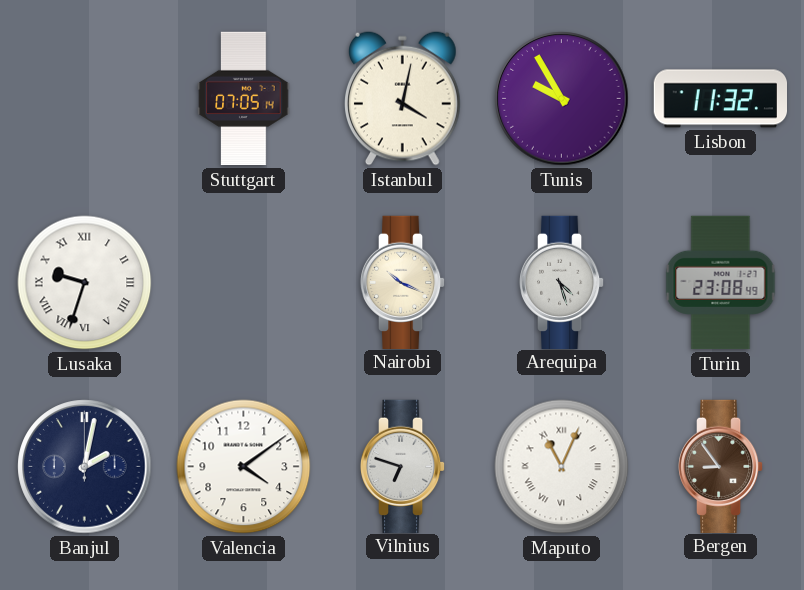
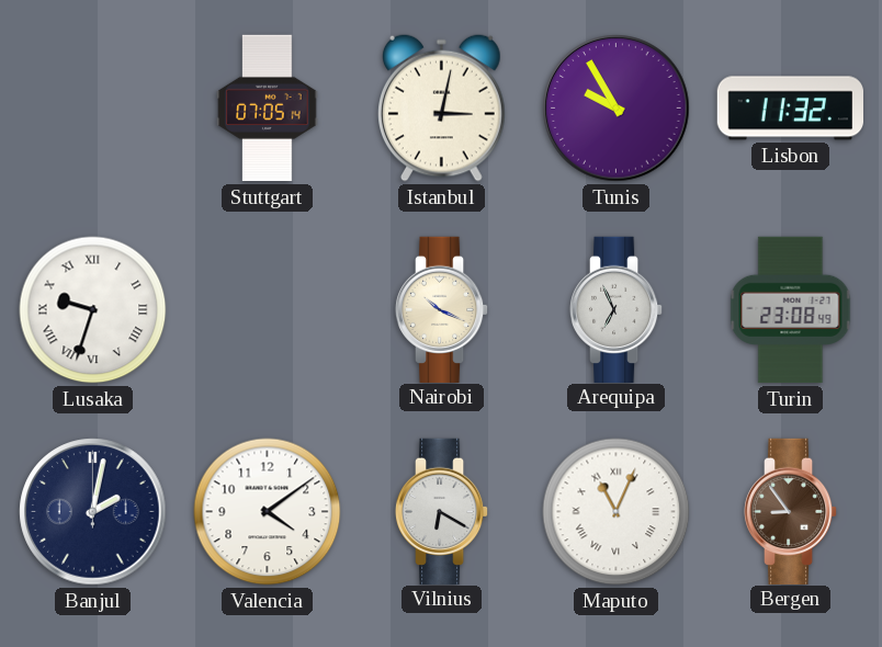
Istanbul: 4:02 -> 3:02
Arequipa: 4:27 -> 6:56
Vilnius: 6:48 -> 6:20
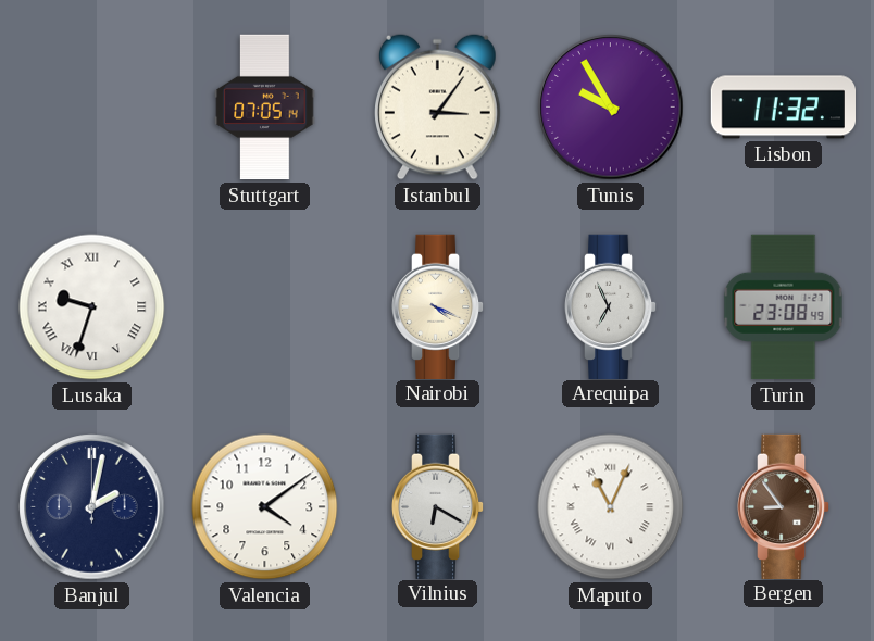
Istanbul: 3:02 -> 3:06
Nairobi: 10:19 -> 4:19
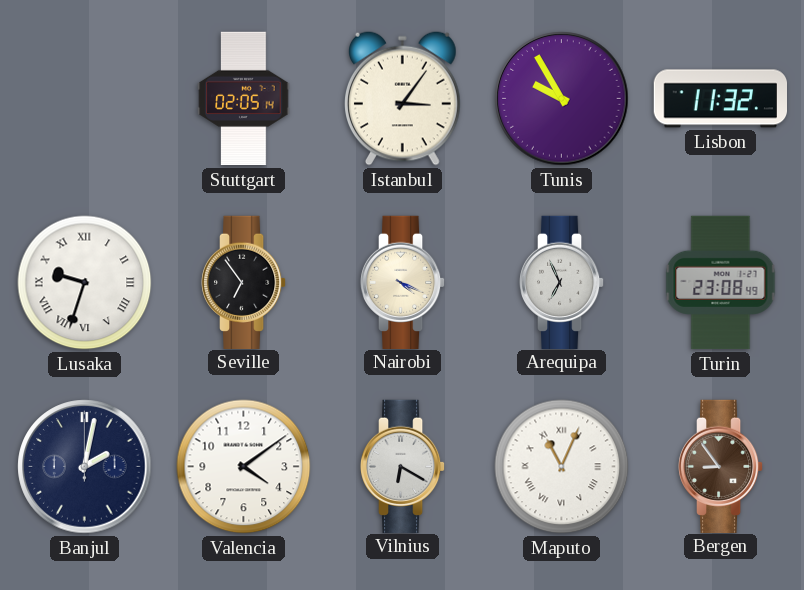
Stuttgart: 07:05 -> 02:05
Seville: none -> 6:54
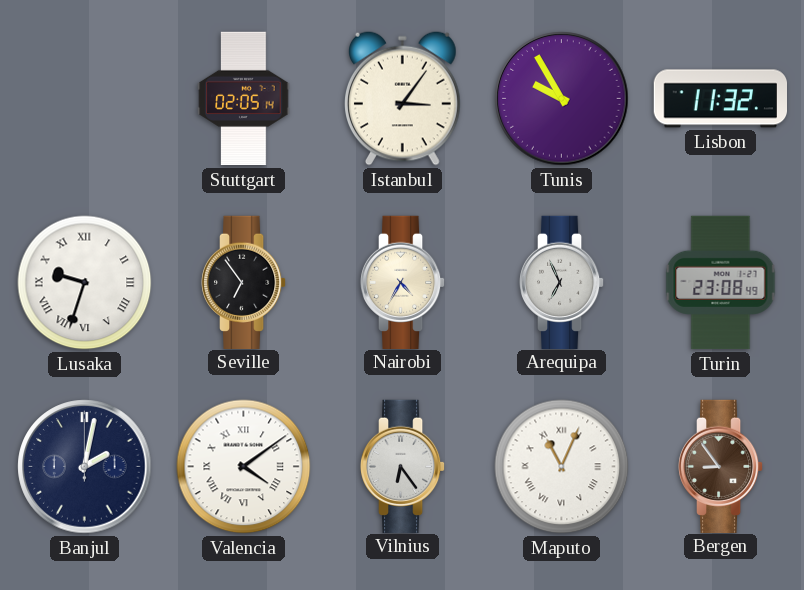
Nairobi: 4:19 -> 4:35
Valencia numerals: Arabic -> Roman
Vilnius: 6:20 -> 6:24
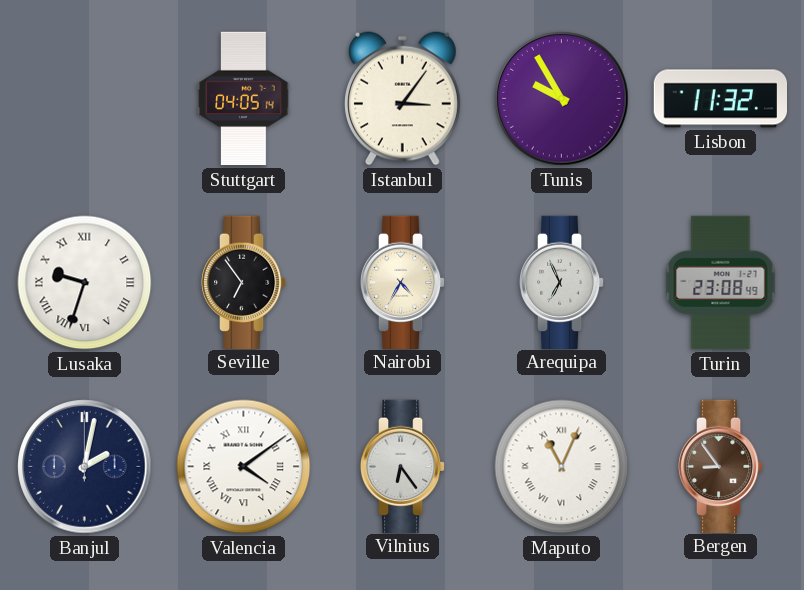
Stuttgart: 02:05 -> 04:05
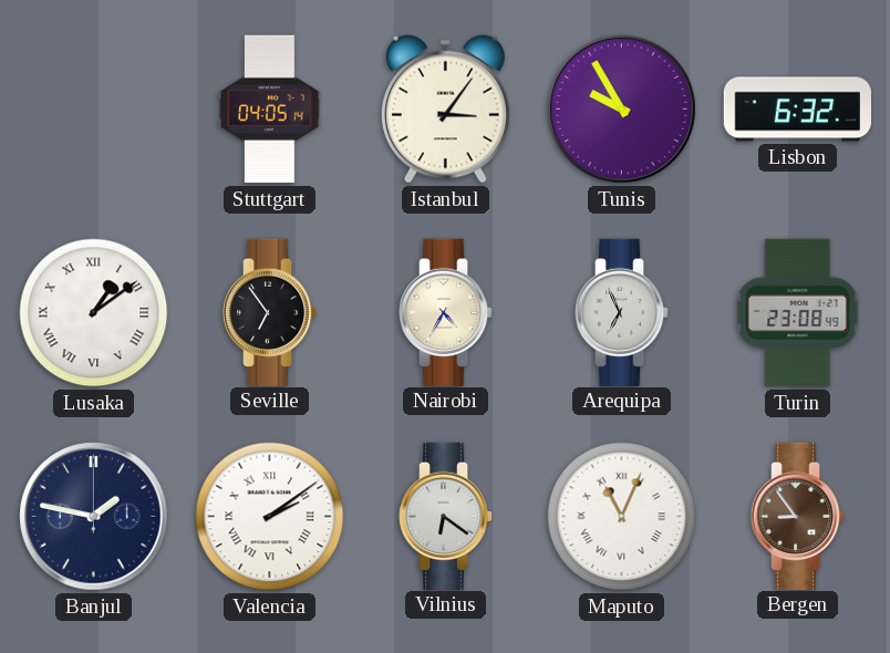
Lisbon: 11:32 -> 6:32
Lusaka: 9:33 -> 1:09
Banjul: 2:02 -> 1:47
Valencia: 4:09 -> 2:09
Vilnius: 6:24 -> 6:21
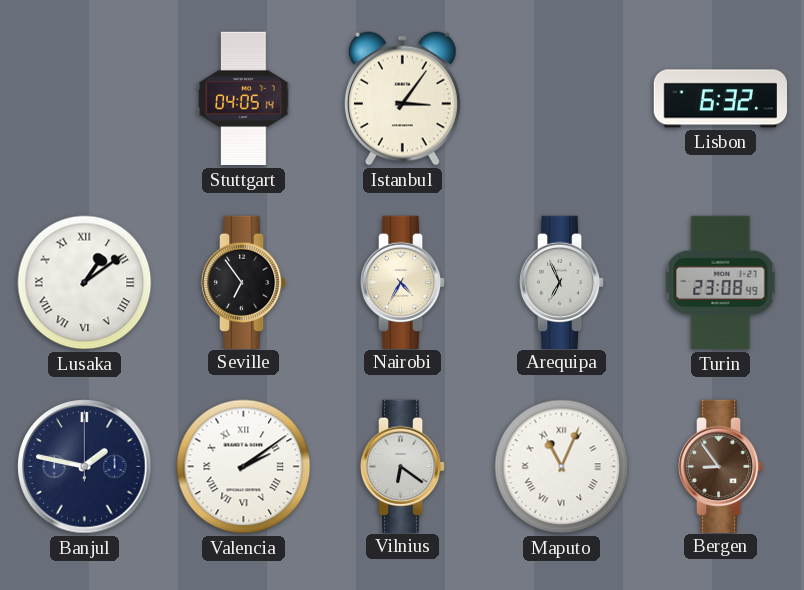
Tunis: 9:55 -> none
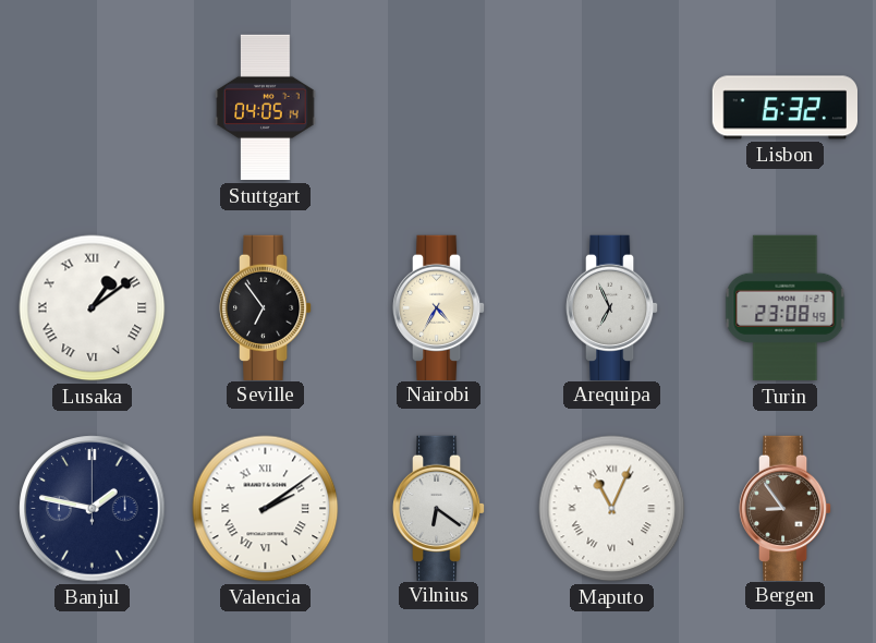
Istanbul: 3:06 -> none
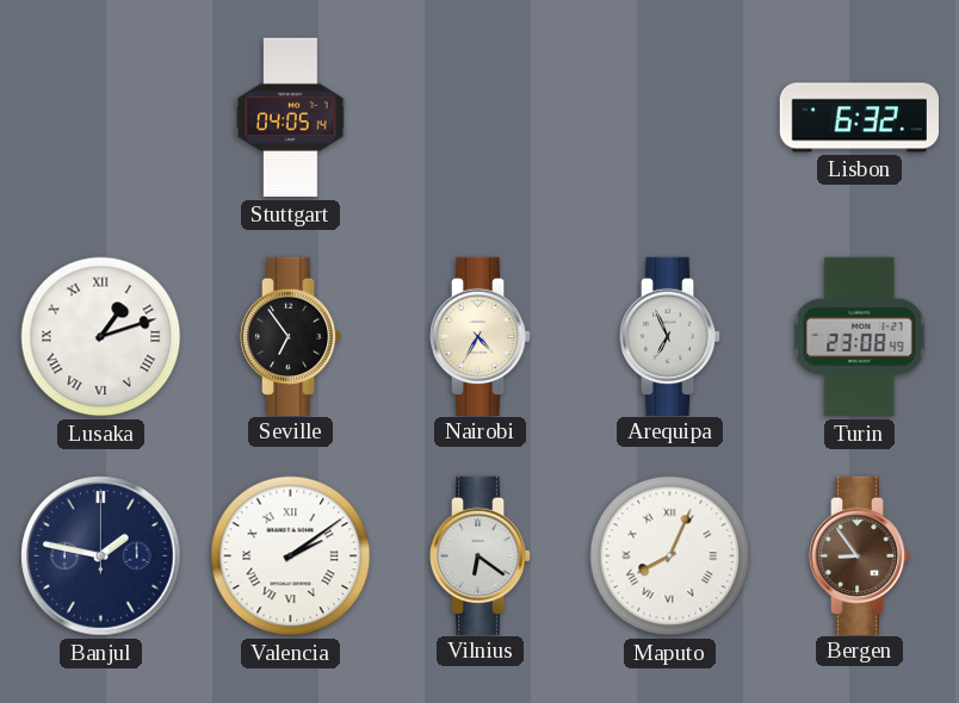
Lusaka: 1:09 -> 1:12
Maputo: 11:04 -> 8:04
